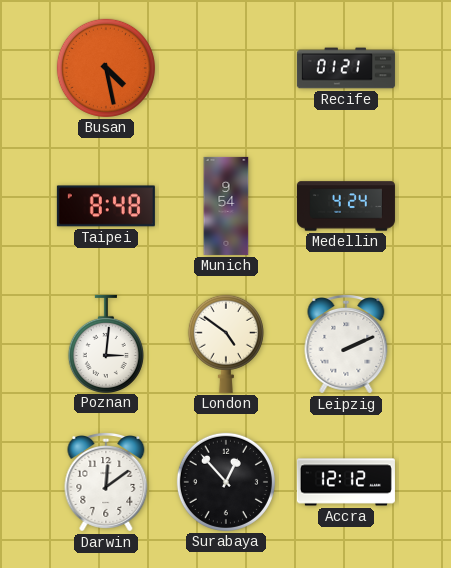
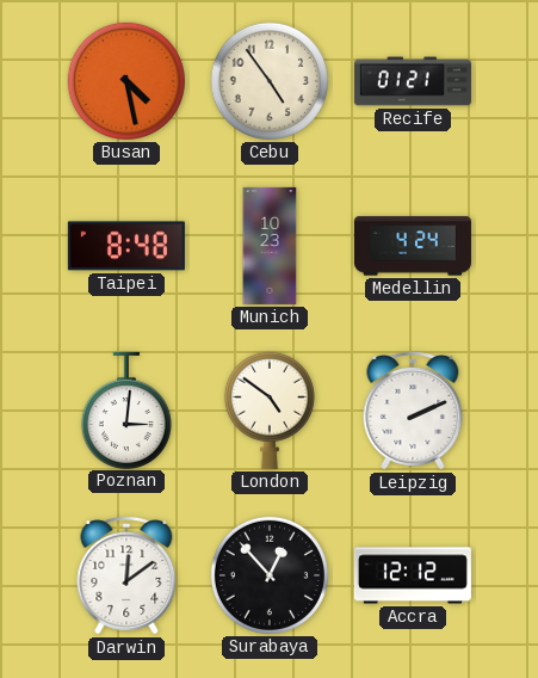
Cebu: none -> 4:54
Munich: 9:54 -> 10:23
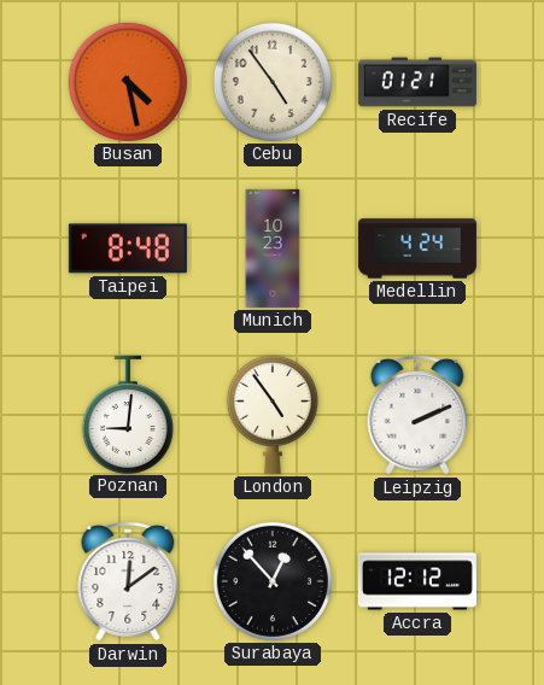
Poznan: 3:01 -> 9:01
London: 4:51 -> 4:54
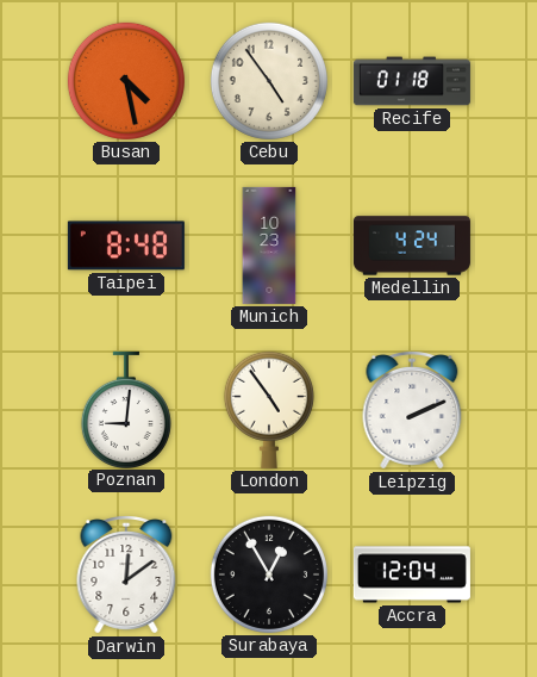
Recife: 01:21 -> 01:18
Surabaya: 12:53 -> 12:55
Accra: 12:12 -> 12:04
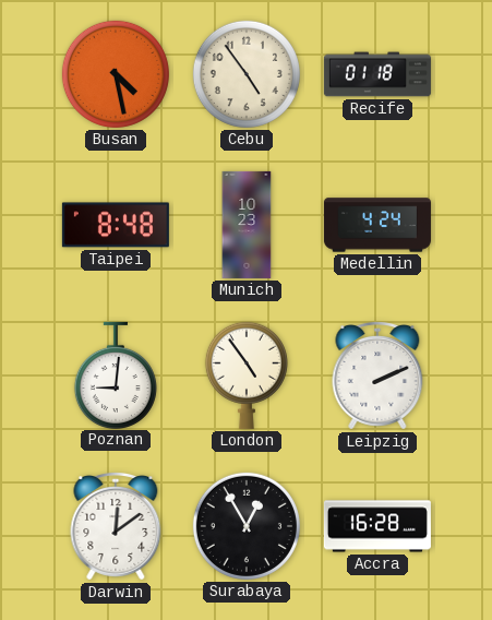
Accra: 12:04 -> 16:28
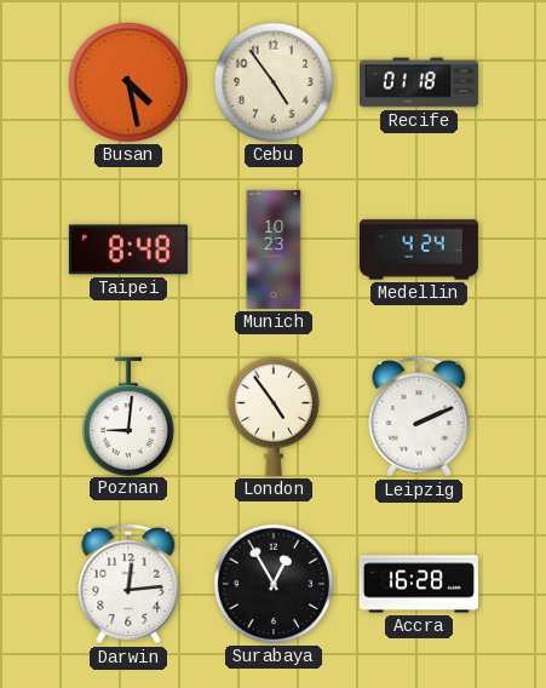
Darwin: 12:09 -> 12:14
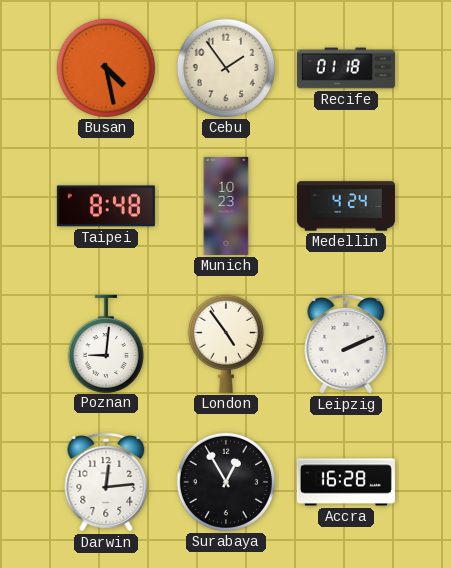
Cebu: 4:54 -> 1:54
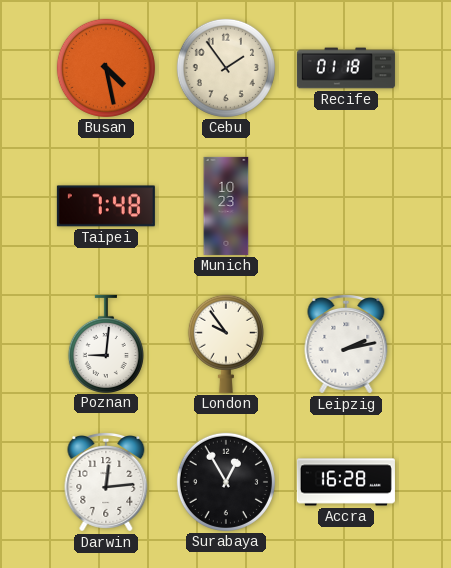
Taipei: 8:48 -> 7:48
Medellin: 4:24 -> none
London: 4:54 -> 9:54
Leipzig: 2:11 -> 2:13
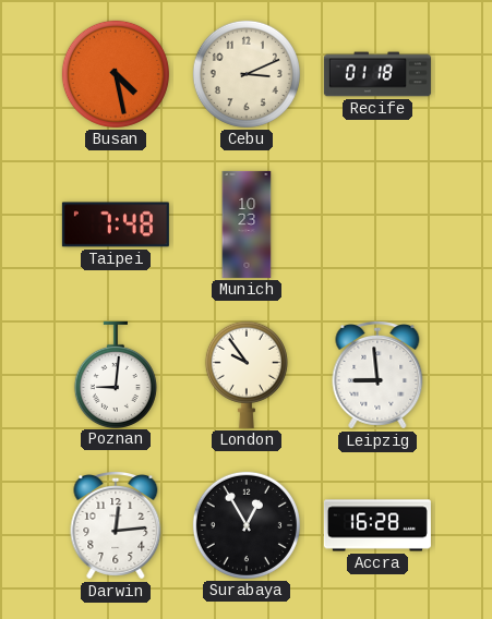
Cebu: 1:54 -> 3:11
Leipzig: 2:13 -> 8:59
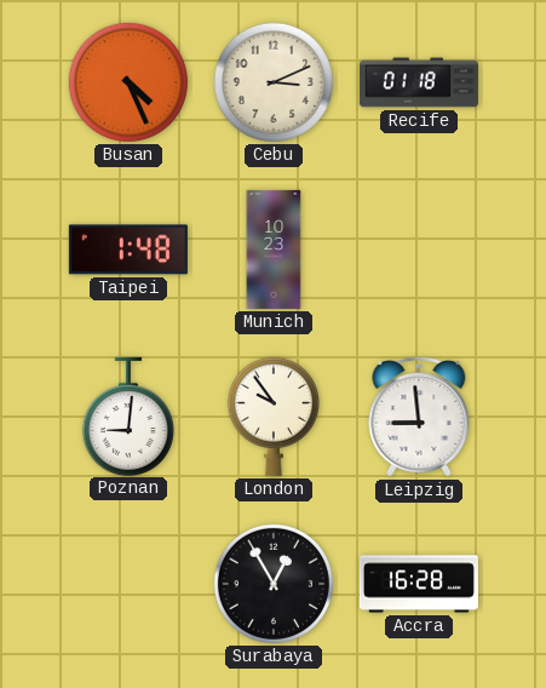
Busan: 4:28 -> 4:26
Taipei: 7:48 -> 1:48
Darwin: 12:14 -> none
